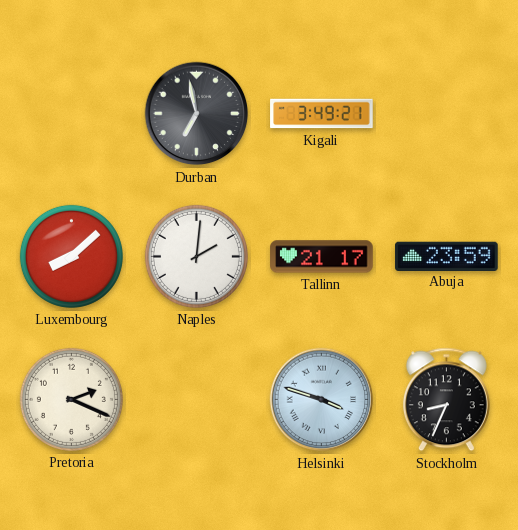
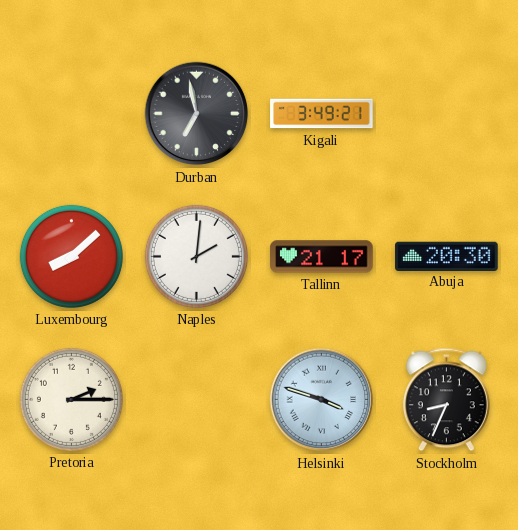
Abuja: 23:59 -> 20:30
Pretoria: 2:19 -> 2:15
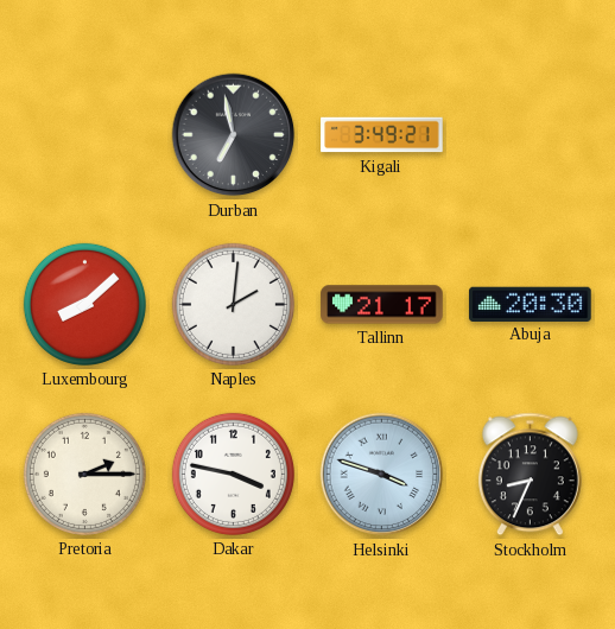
Dakar: none -> 3:47
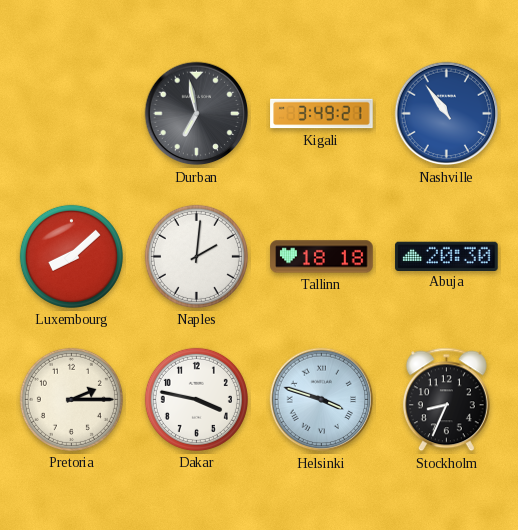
Nashville: none -> 10:54
Tallinn: 21:17 -> 18:18
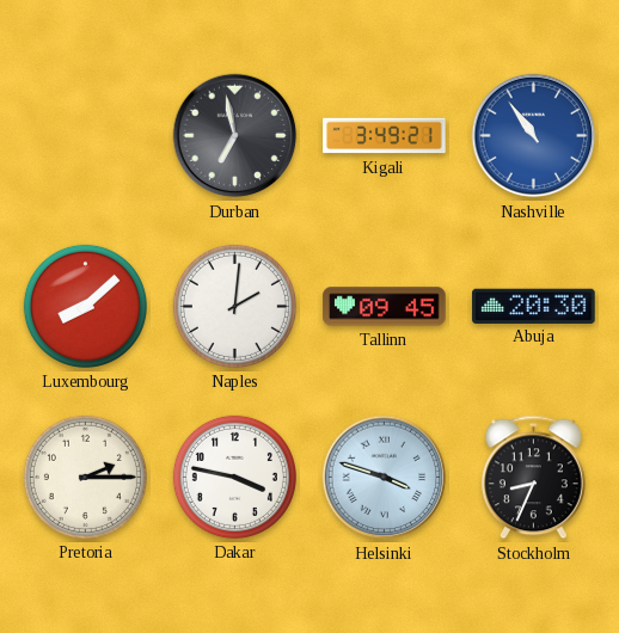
Tallinn: 18:18 -> 09:45
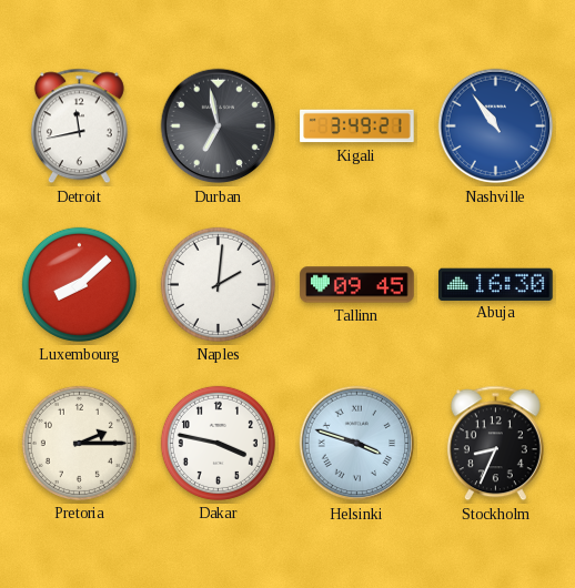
Detroit: none -> 11:43
Abuja: 20:30 -> 16:30
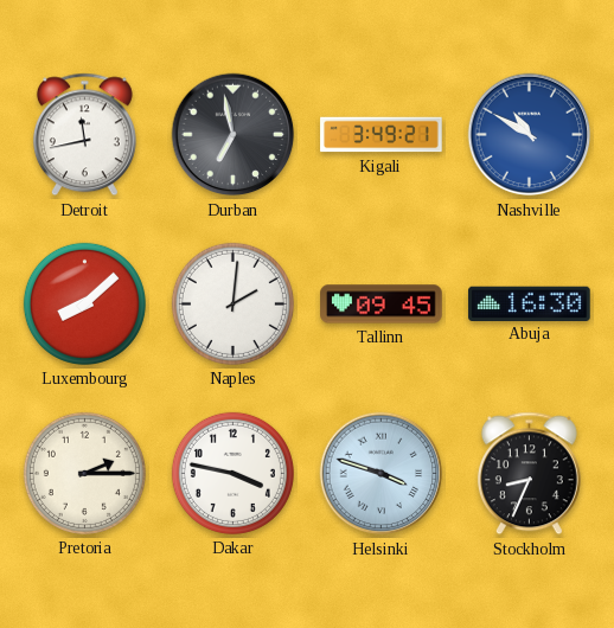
Nashville: 10:54 -> 10:50
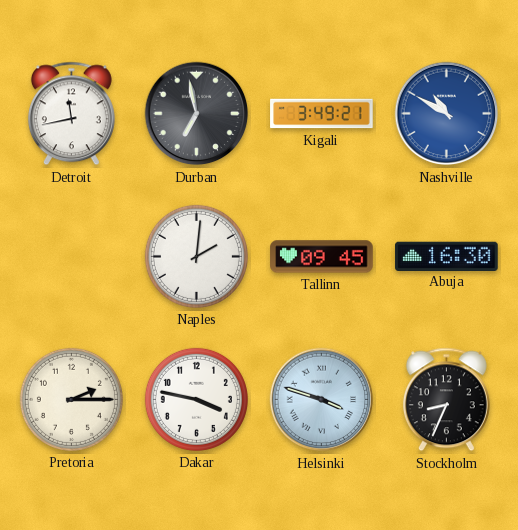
Luxembourg: 8:08 -> none
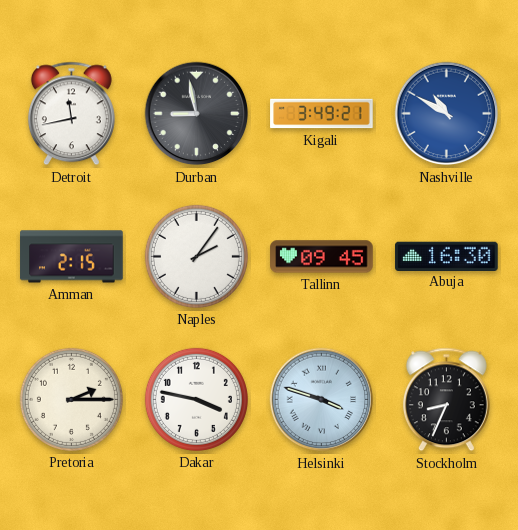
Durban: 6:58 -> 8:58
Amman: none -> 2:15
Naples: 2:01 -> 2:06
